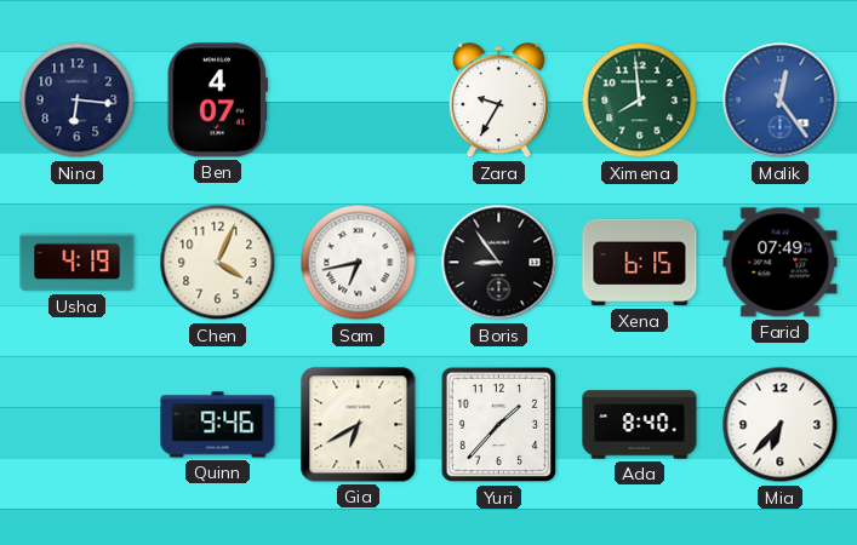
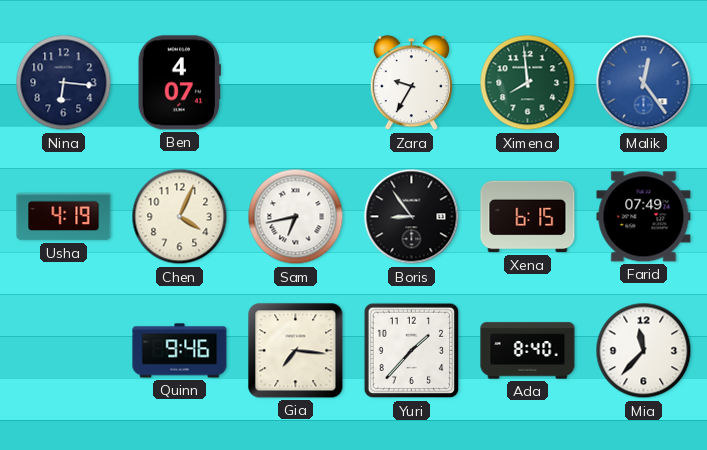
Gia: 6:40 -> 7:16
Mia: 6:37 -> 11:37
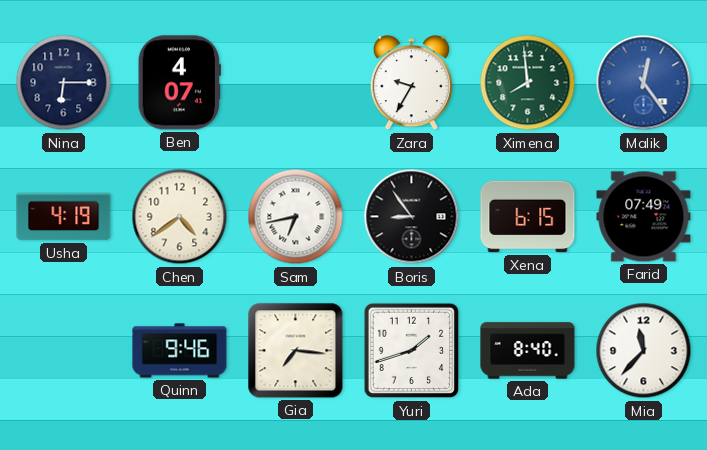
Nina: 6:16 -> 6:15
Chen: 4:04 -> 4:39
Yuri: 1:37 -> 1:42
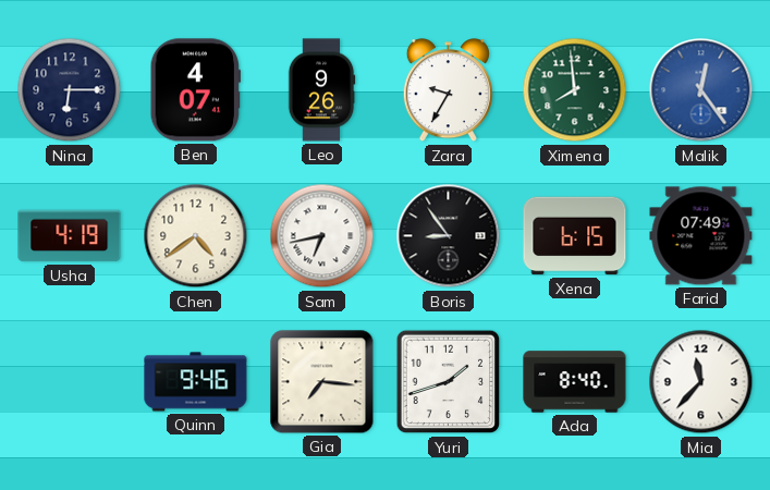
Leo: none -> 9:26
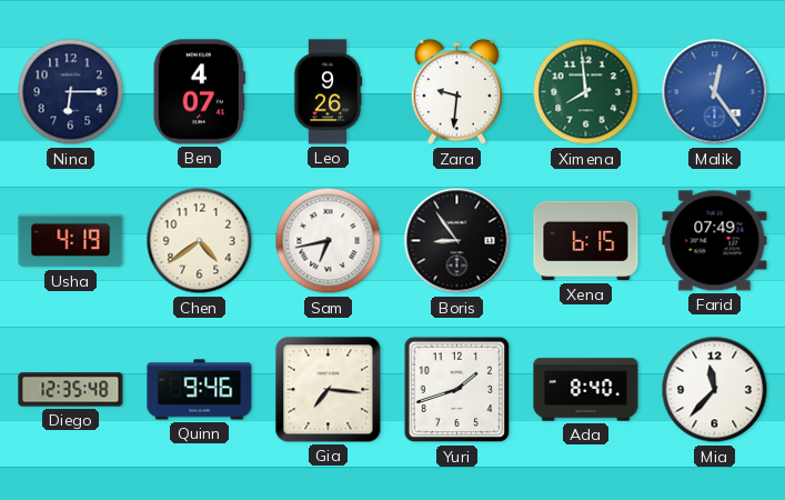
Zara: 9:35 -> 9:31
Diego: none -> 12:35
